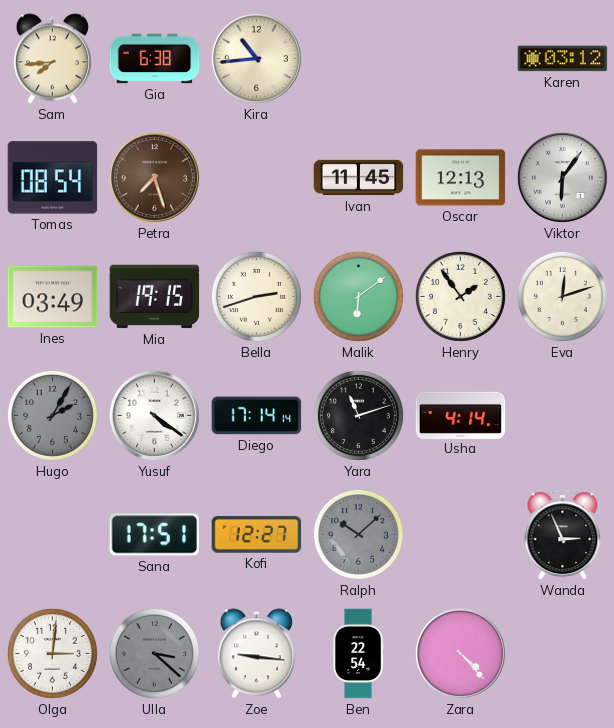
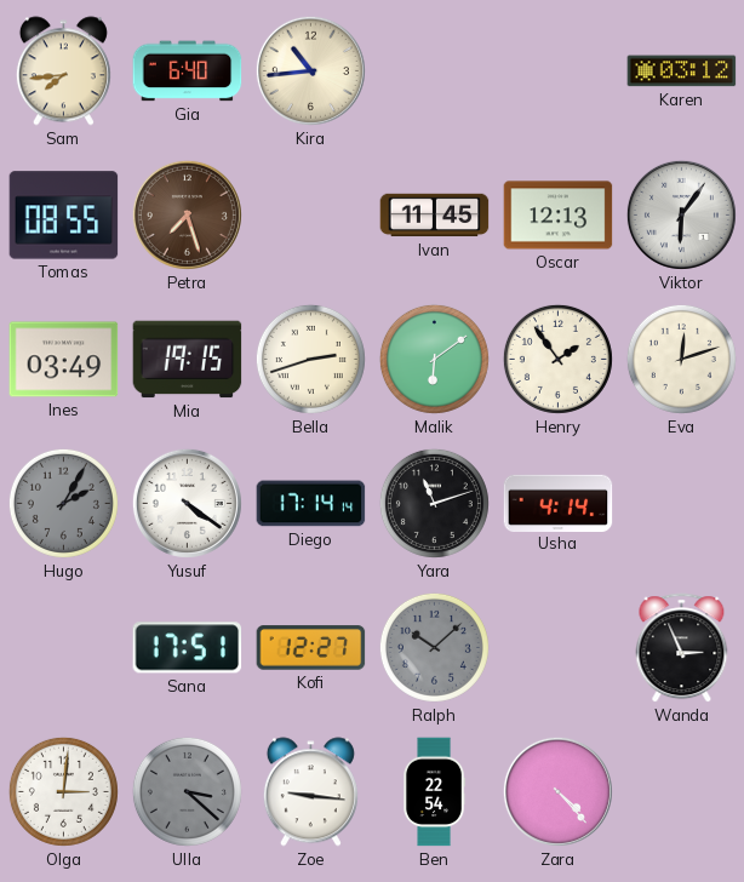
Gia: 6:38 -> 6:40
Tomas: 08:54 -> 08:55
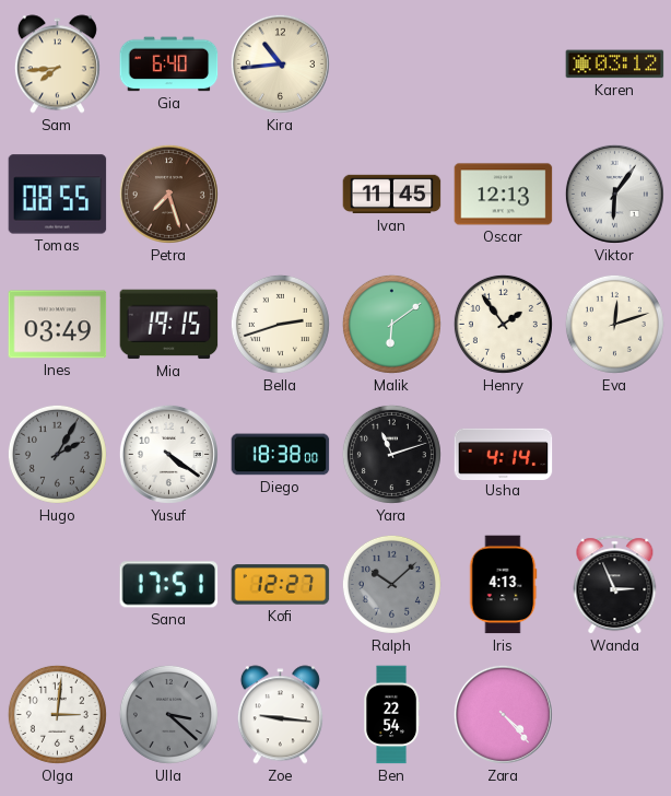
Diego: 17:14 -> 18:38
Iris: none -> 4:13
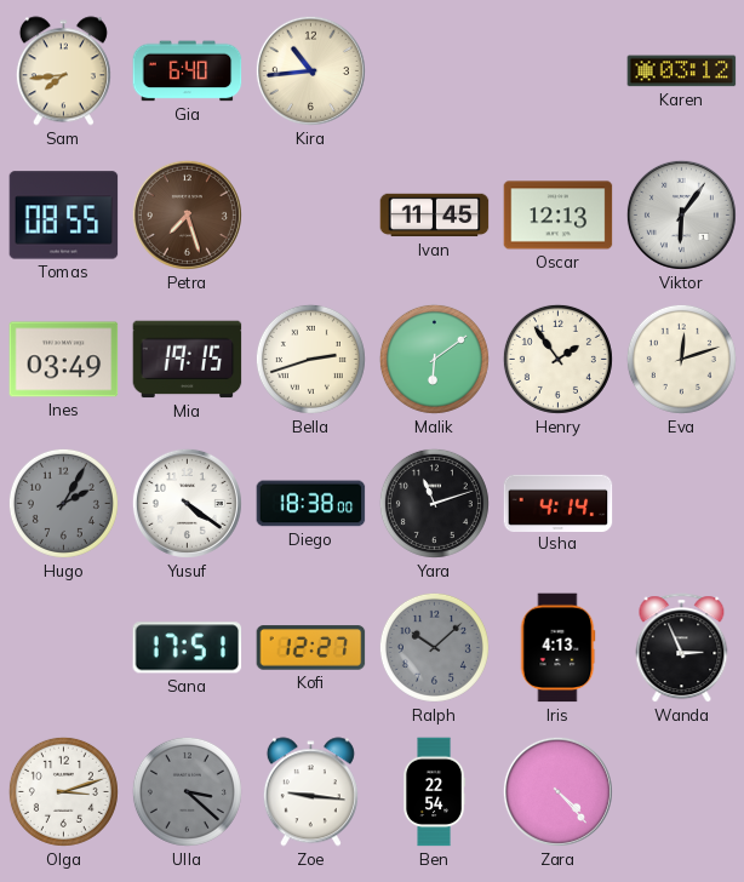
Olga: 3:01 -> 3:12
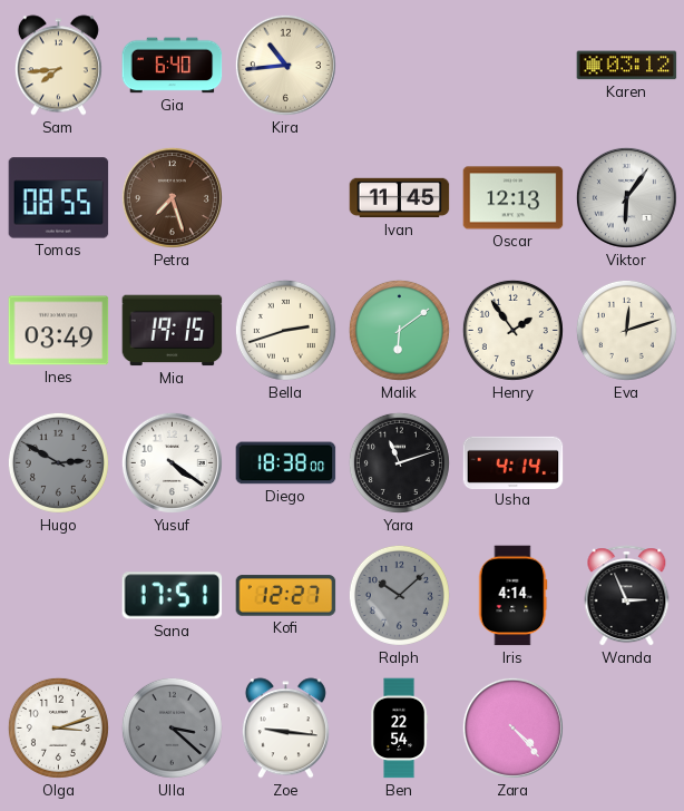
Hugo: 2:05 -> 2:50
Iris: 4:13 -> 4:14
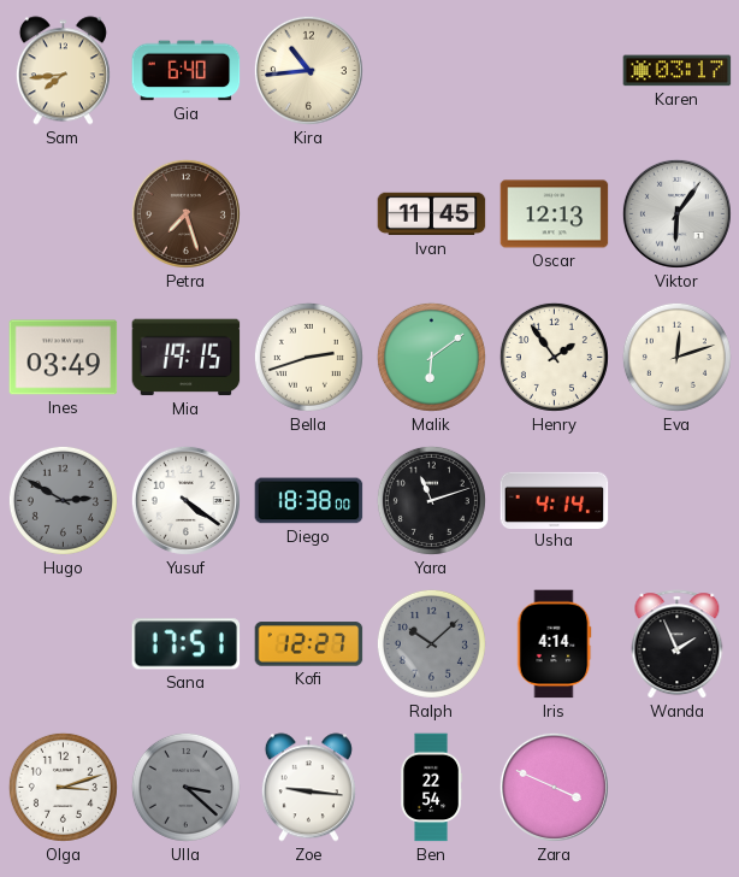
Karen: 03:12 -> 03:17
Tomas: 08:55 -> none
Wanda: 2:56 -> 1:56
Zara: 4:23 -> 3:49
